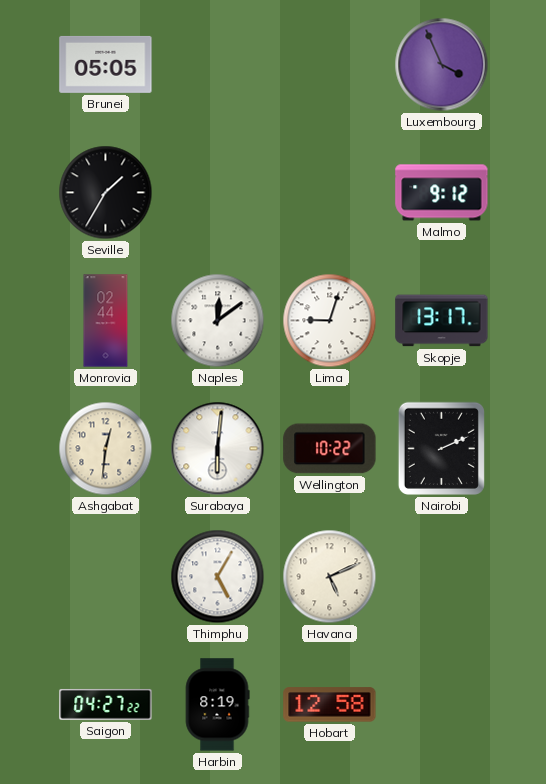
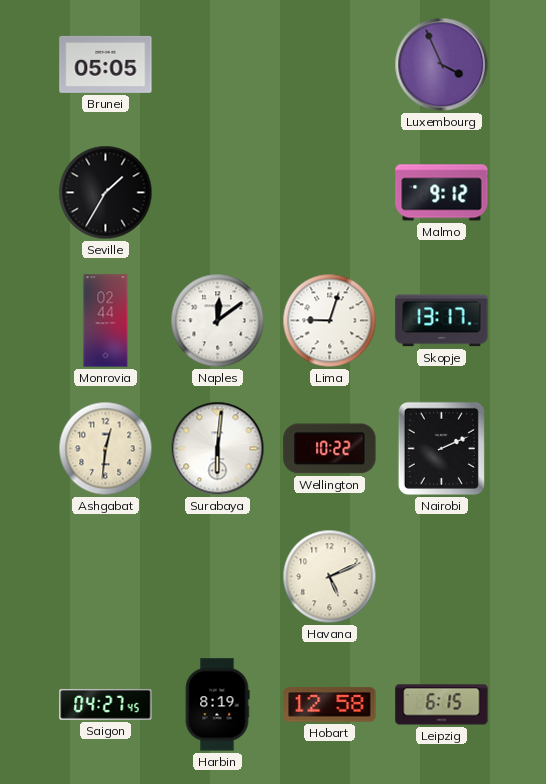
Thimphu: 5:05 -> none
Saigon: 04:27:22 -> 04:27:45
Leipzig: none -> 6:15
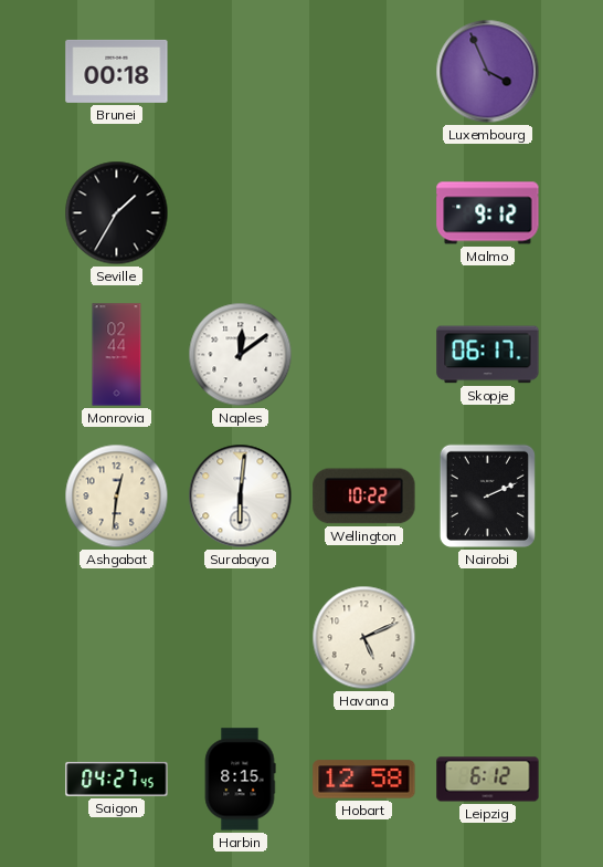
Brunei: 05:05 -> 00:18
Lima: 9:03 -> none
Skopje: 13:17 -> 06:17
Harbin: 8:19 -> 8:15
Leipzig: 6:15 -> 6:12
